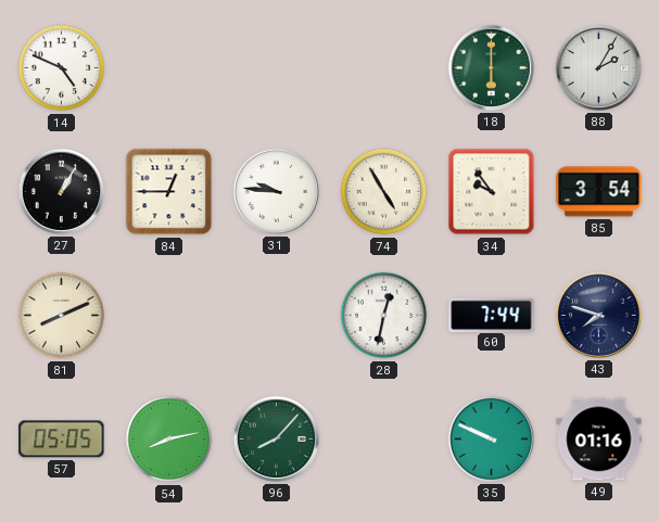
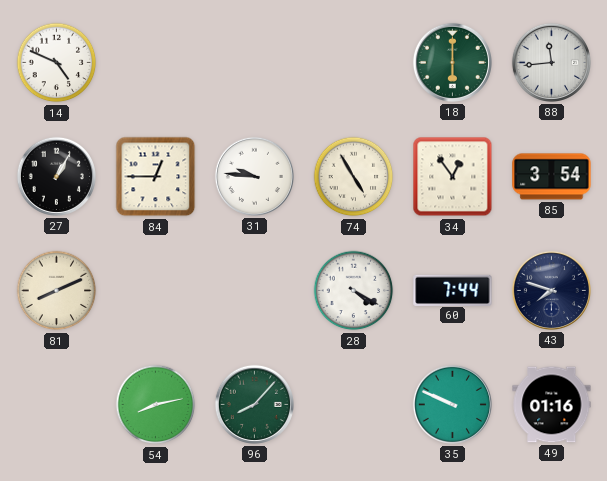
88: 2:05 -> 11:44
34: 9:54 -> 12:54
28: 12:32 -> 4:20
57: 05:05 -> none
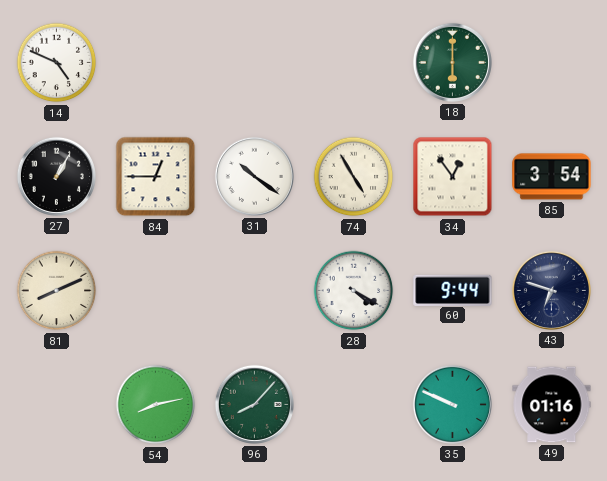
88: 11:44 -> none
31: 9:46 -> 10:21
60: 7:44 -> 9:44
43: 7:48 -> 6:48
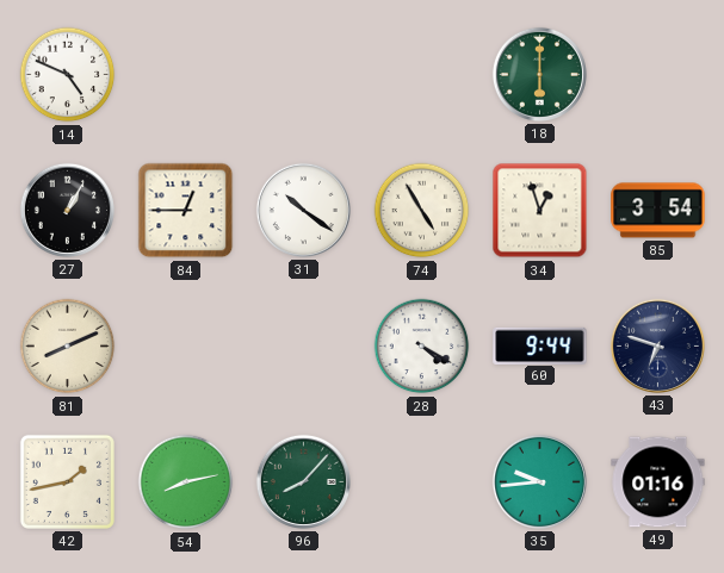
34: 12:54 -> 12:57
42: none -> 1:43
35: 9:49 -> 9:44
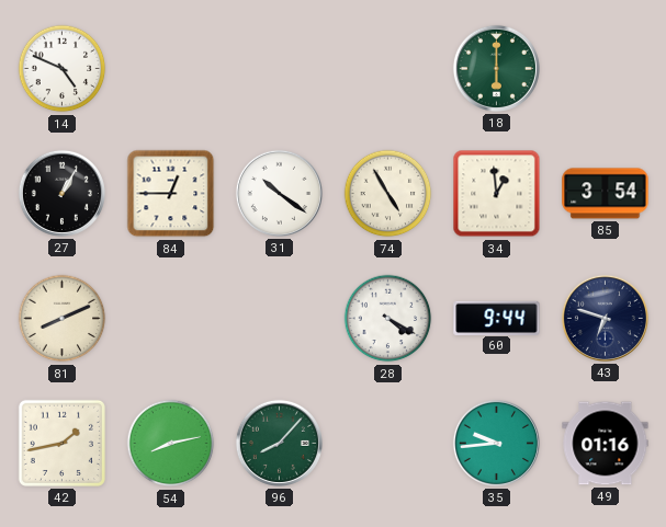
34: 12:57 -> 12:59
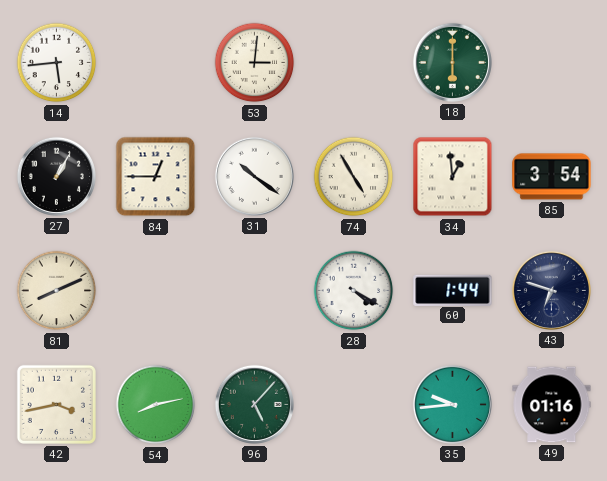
14: 4:49 -> 5:44
53: none -> 3:01
60: 9:44 -> 1:44
42: 1:43 -> 3:43
96: 8:07 -> 5:07
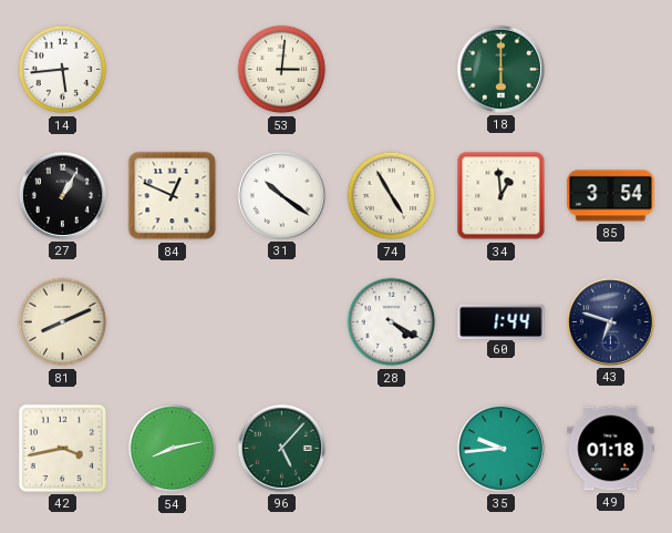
84: 12:45 -> 12:49
49: 01:16 -> 01:18
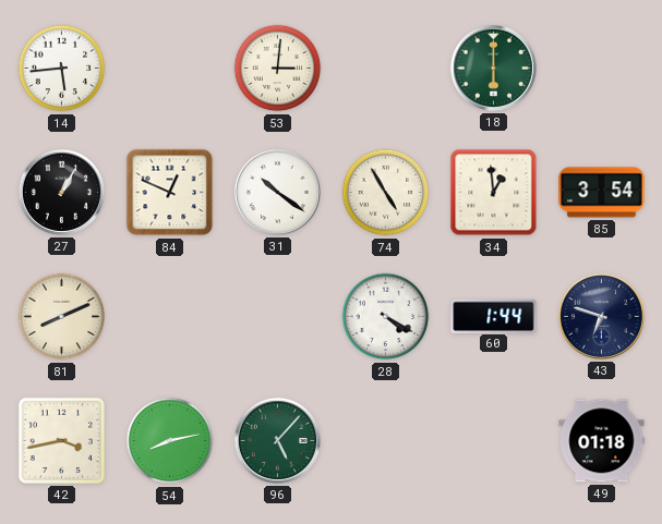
35: 9:44 -> none
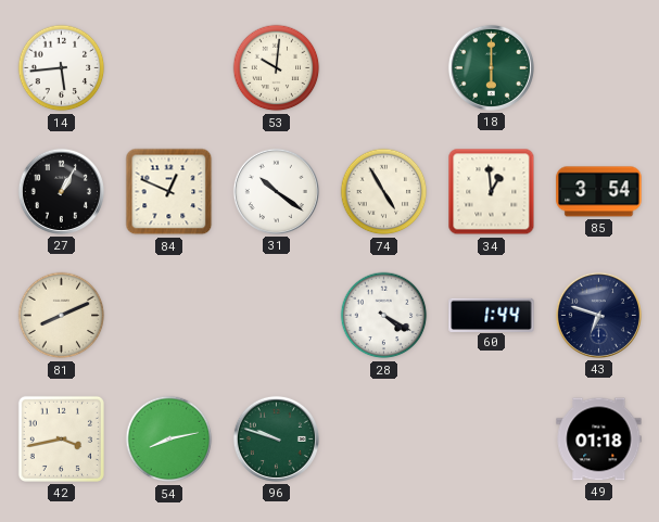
53: 3:01 -> 10:01
96: 5:07 -> 9:48
